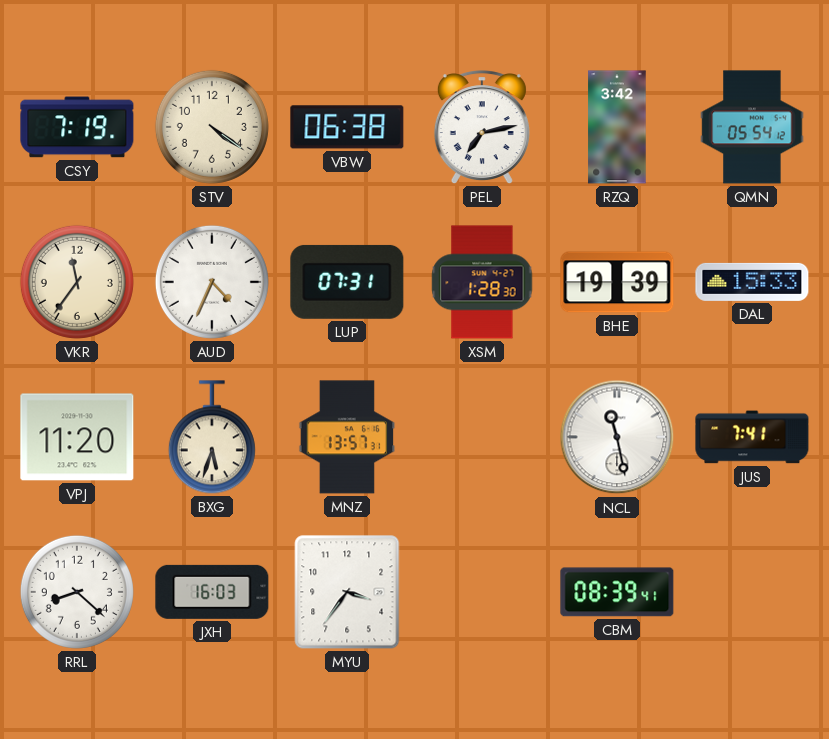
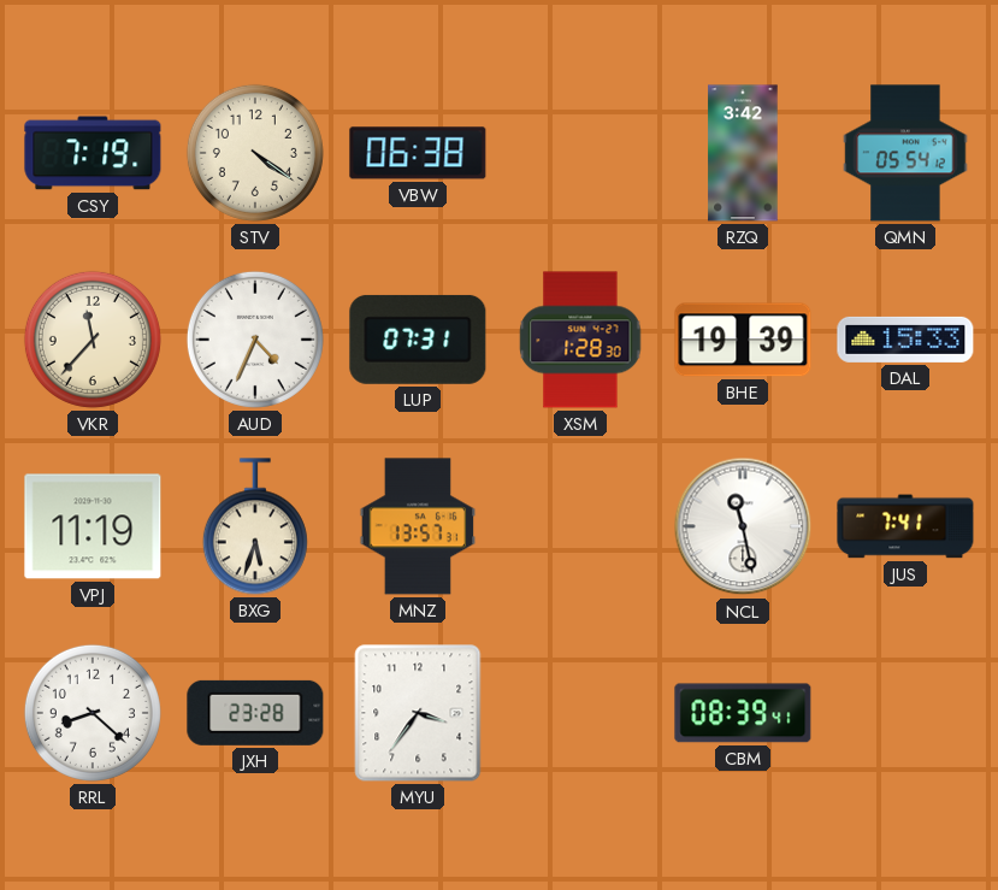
PEL: 7:13 -> none
VKR: 11:36 -> 11:37
VPJ: 11:20 -> 11:19
JXH: 16:03 -> 23:28
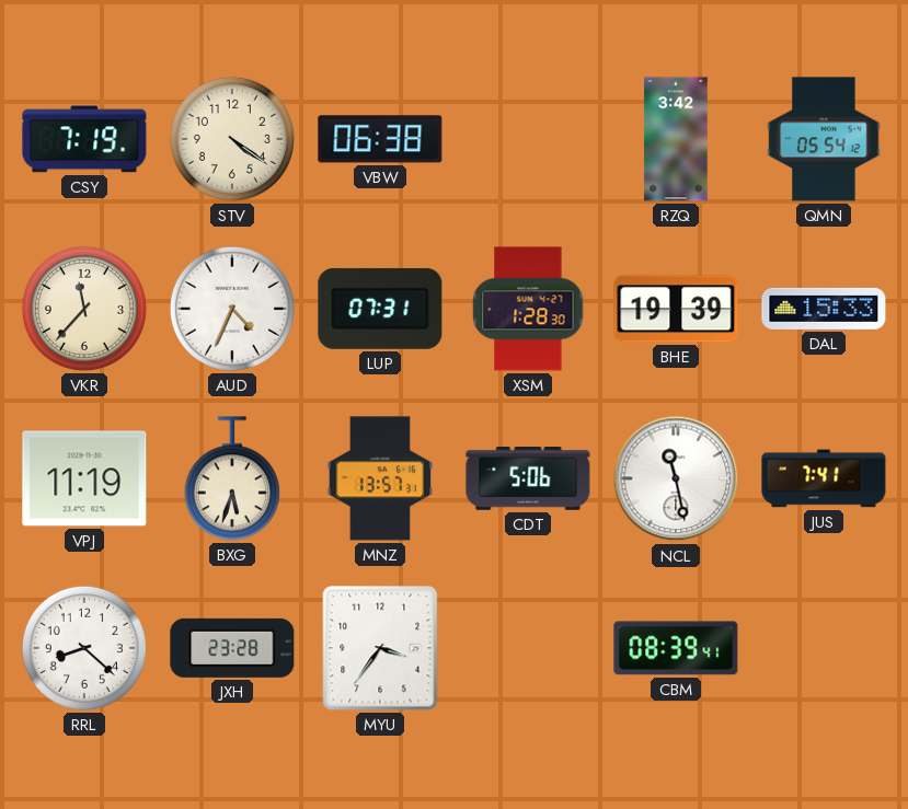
CDT: none -> 5:06
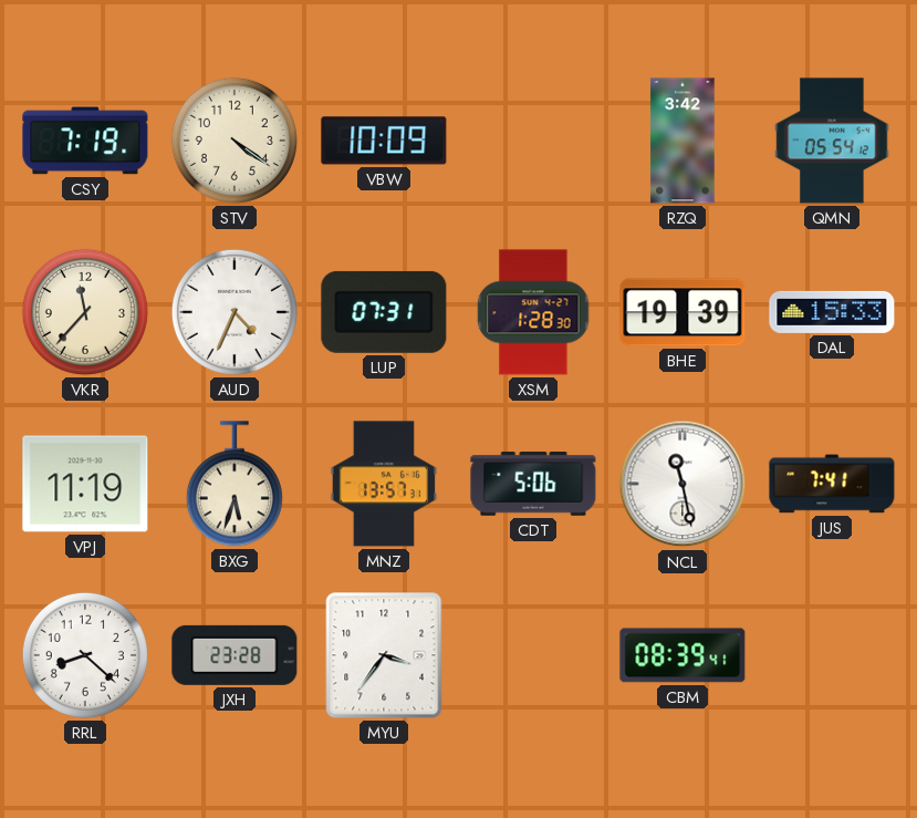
VBW: 06:38 -> 10:09
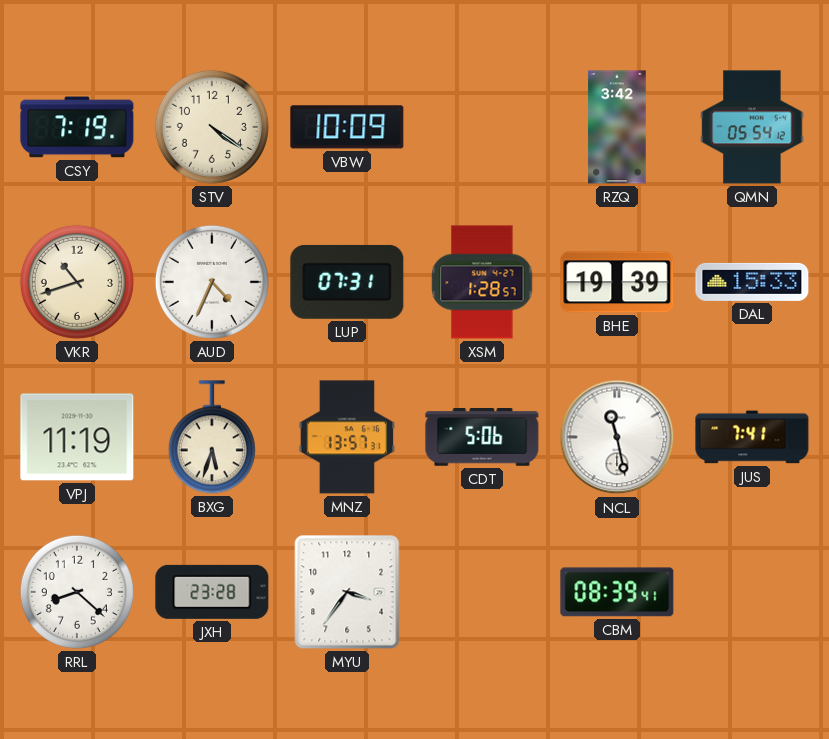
VKR: 11:37 -> 10:42
XSM: 1:28:30 -> 1:28:57
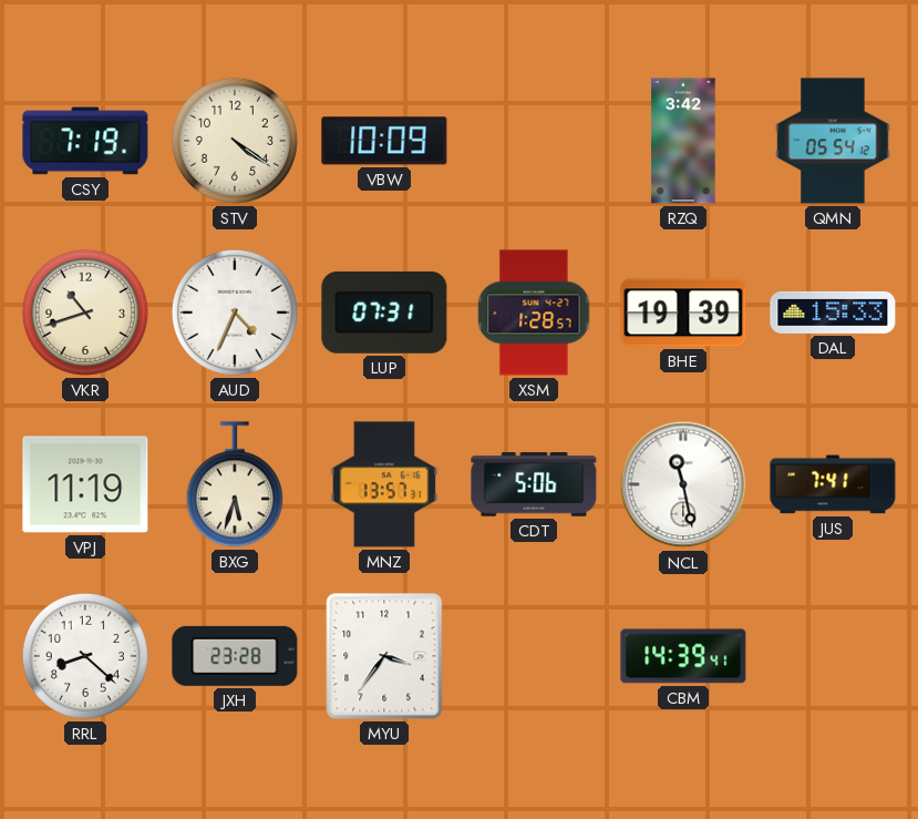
CBM: 08:39 -> 14:39
